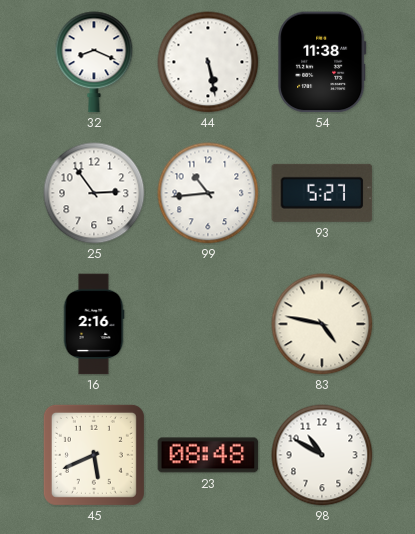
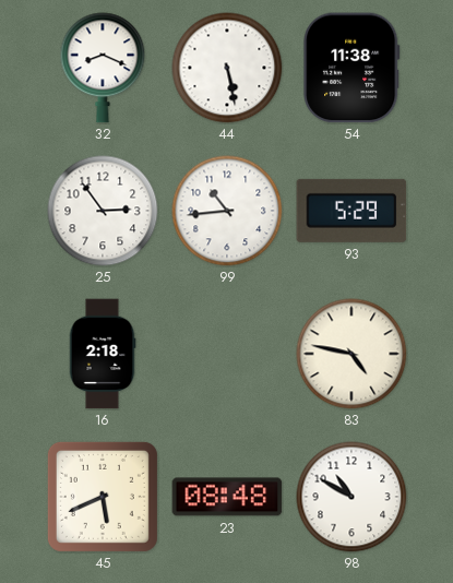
93: 5:27 -> 5:29
16: 2:16 -> 2:18
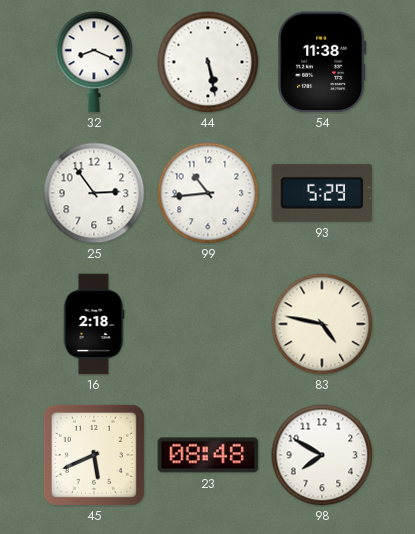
98: 10:50 -> 7:50
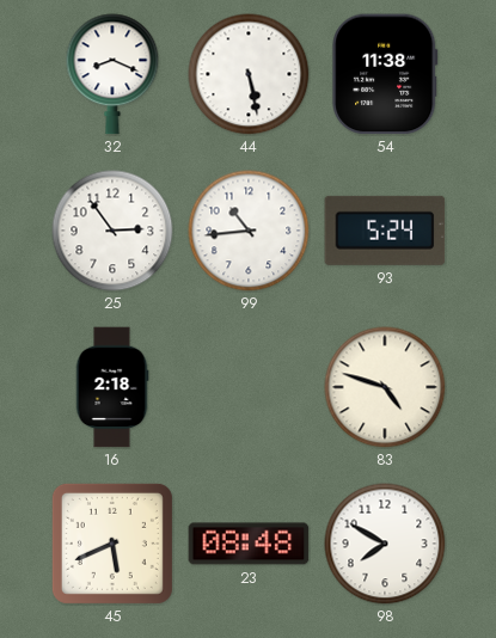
93: 5:29 -> 5:24
83: 4:47 -> 4:48
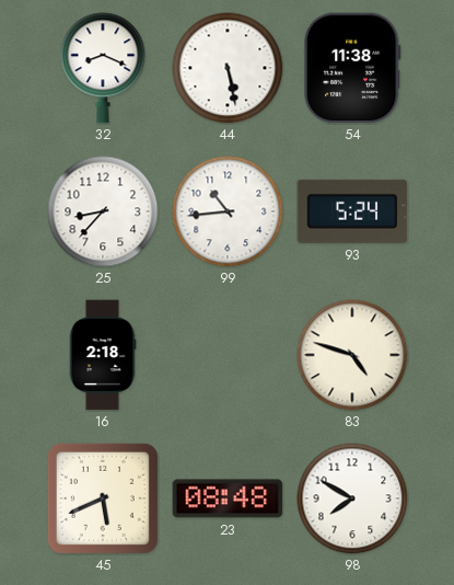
25: 2:54 -> 8:37
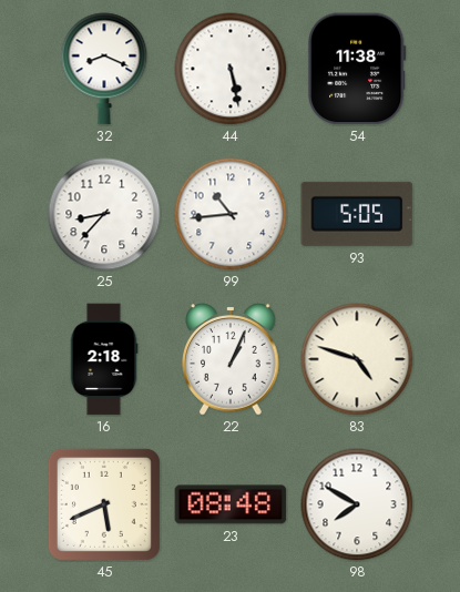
93: 5:24 -> 5:05
22: none -> 1:04
